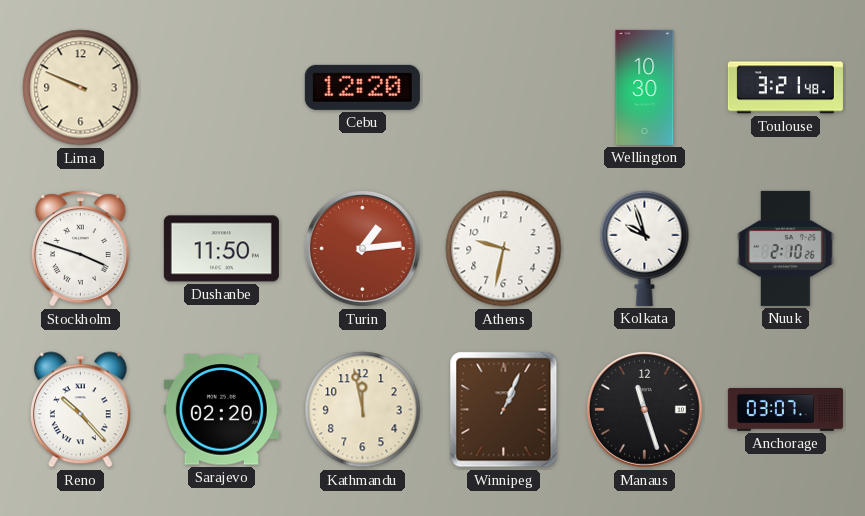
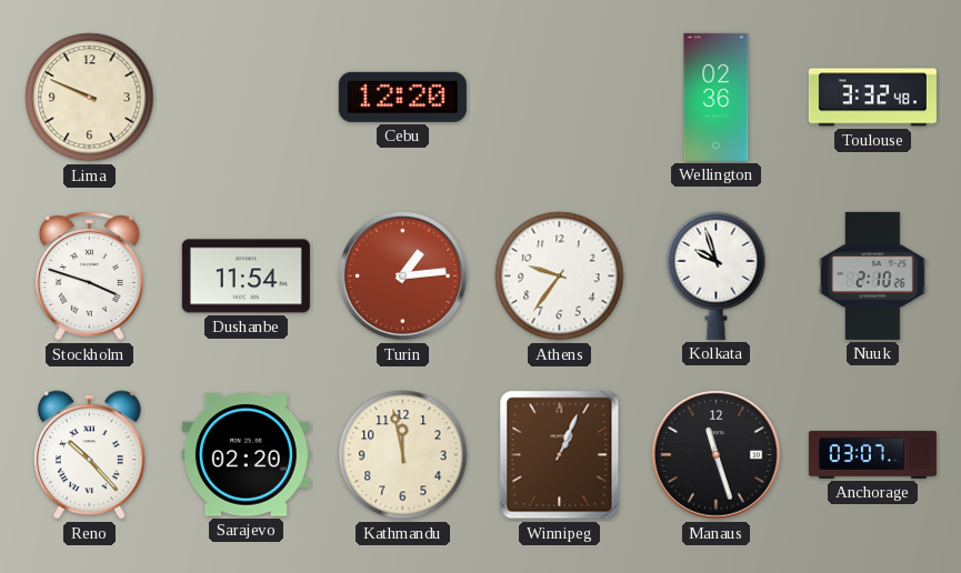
Wellington: 10:30 -> 02:36
Toulouse: 3:21 -> 3:32
Dushanbe: 11:50 -> 11:54
Athens: 9:32 -> 9:36
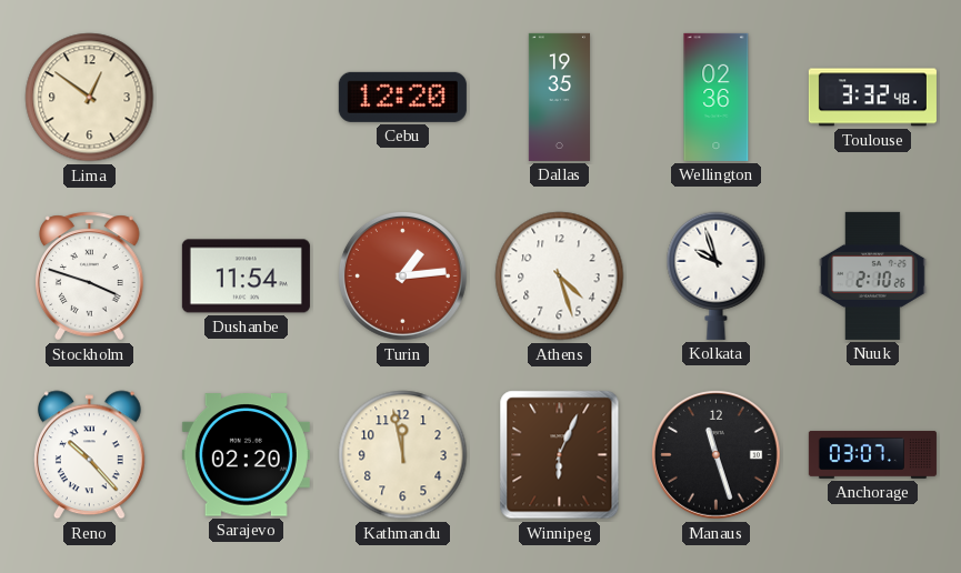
Lima: 9:49 -> 12:51
Dallas: none -> 19:35
Athens: 9:36 -> 4:27
Winnipeg: 1:04 -> 6:04
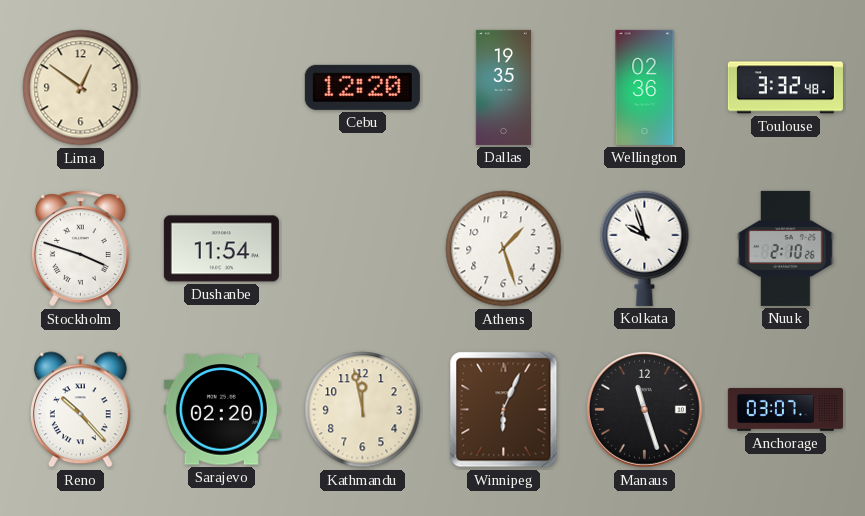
Turin: 1:14 -> none
Athens: 4:27 -> 1:27
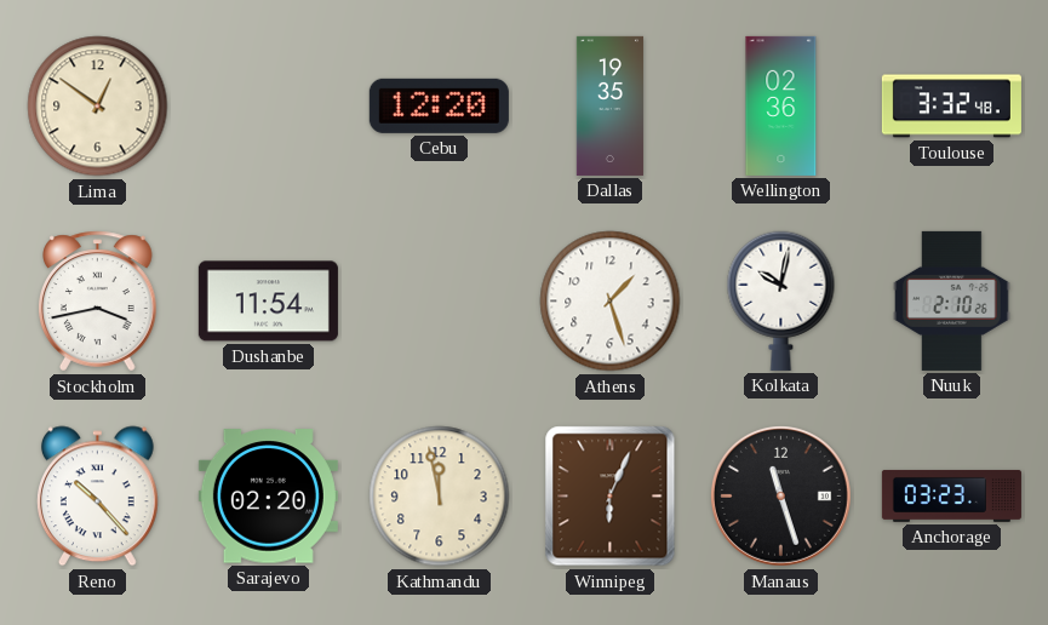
Stockholm: 3:48 -> 3:43
Kolkata: 9:57 -> 10:02
Anchorage: 03:07 -> 03:23
